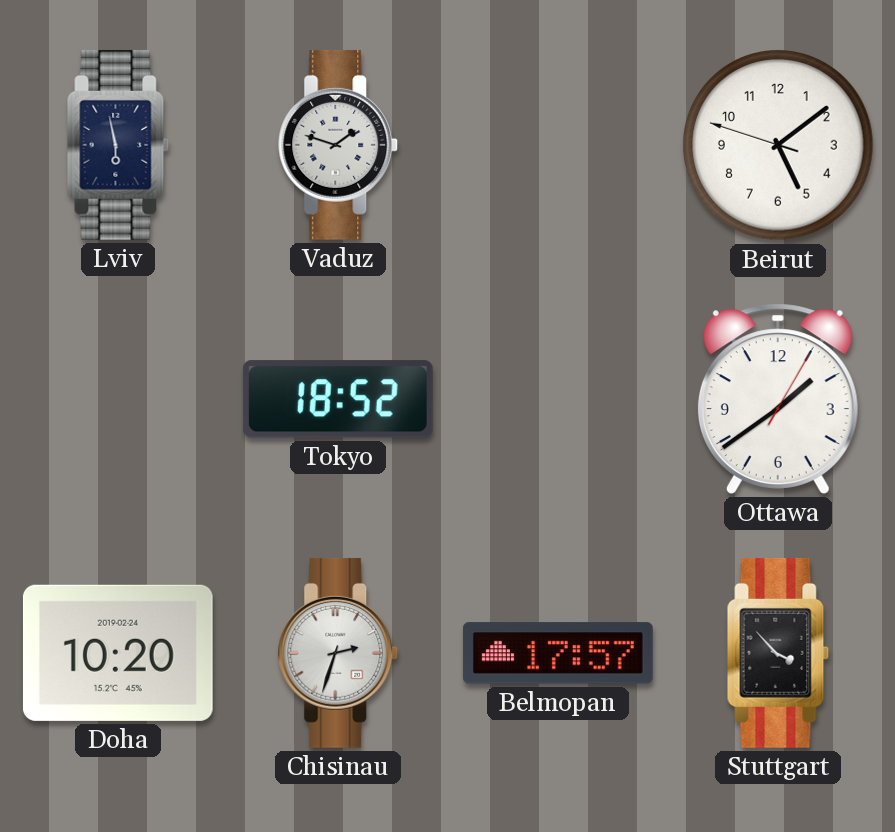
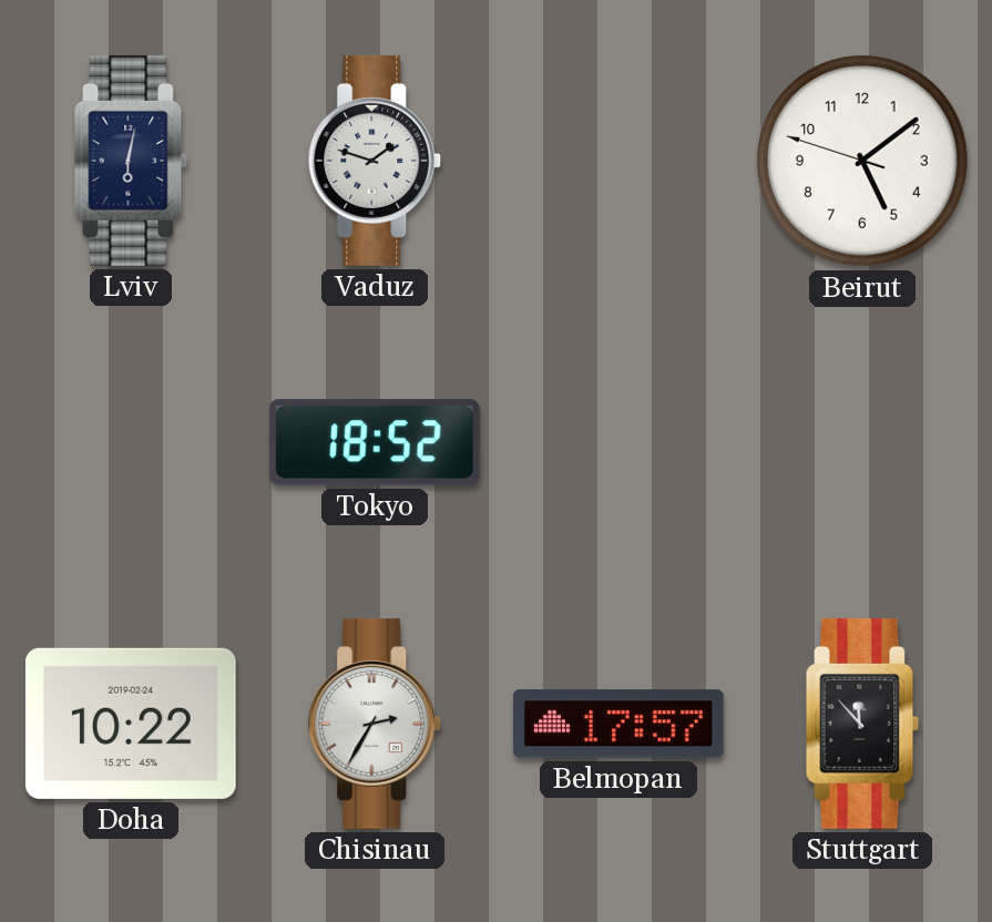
Lviv: 5:58 -> 6:02
Ottawa: 1:39 -> none
Doha: 10:20 -> 10:22
Chisinau: 2:33 -> 2:35
Stuttgart: 3:53 -> 11:53
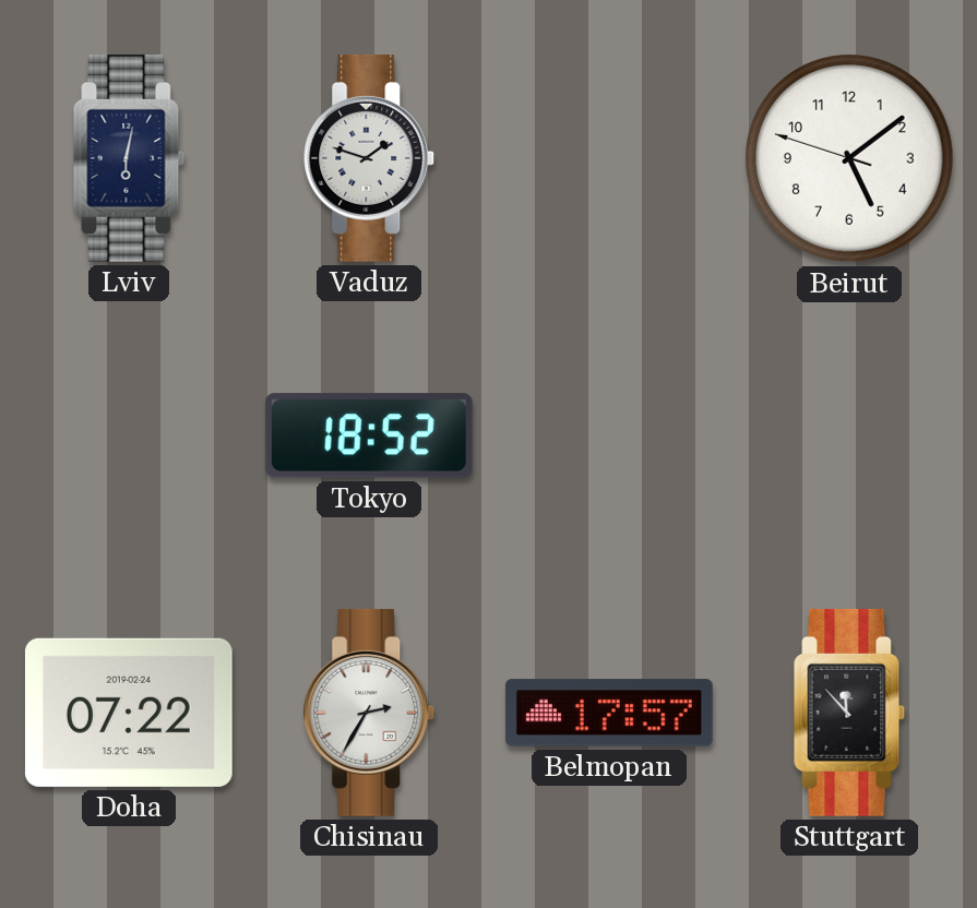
Doha: 10:22 -> 07:22
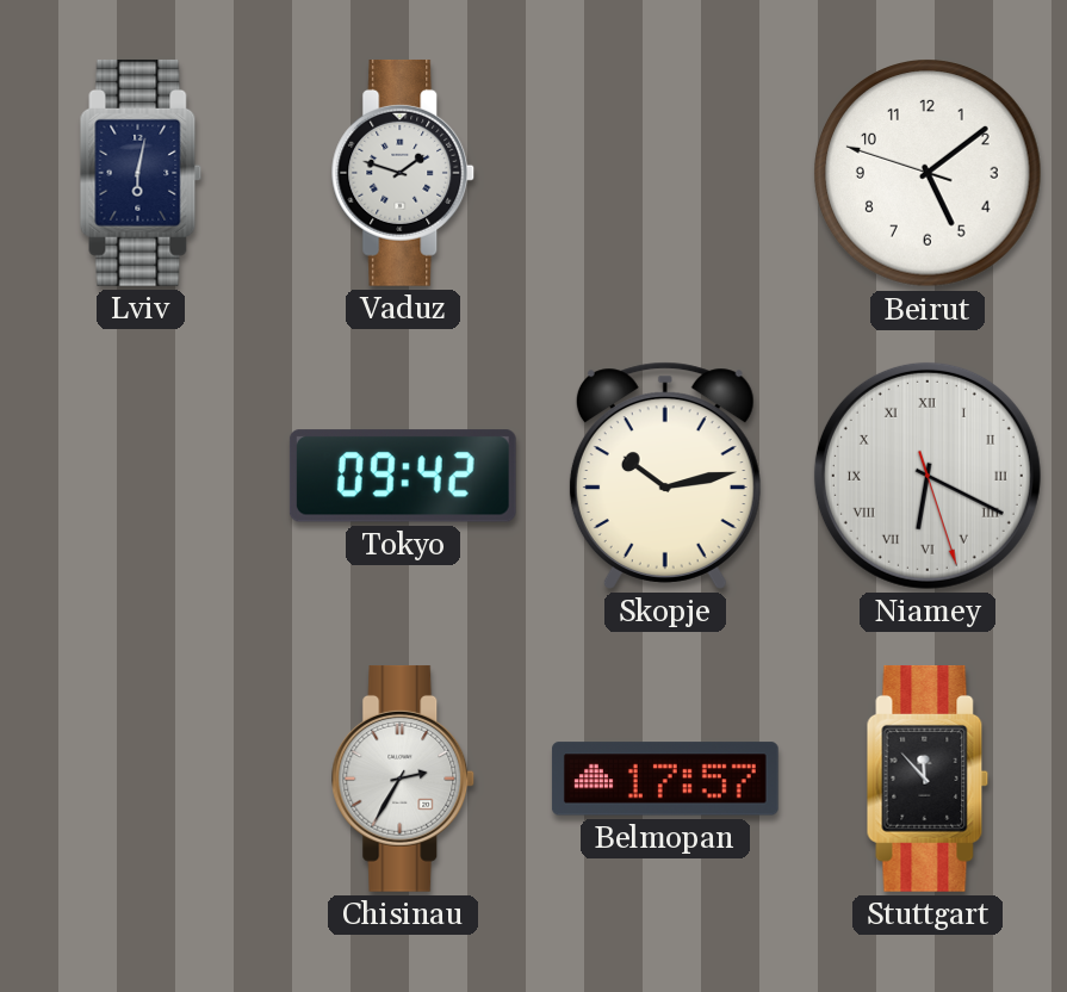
Tokyo: 18:52 -> 09:42
Skopje: none -> 10:13
Niamey: none -> 6:19
Doha: 07:22 -> none
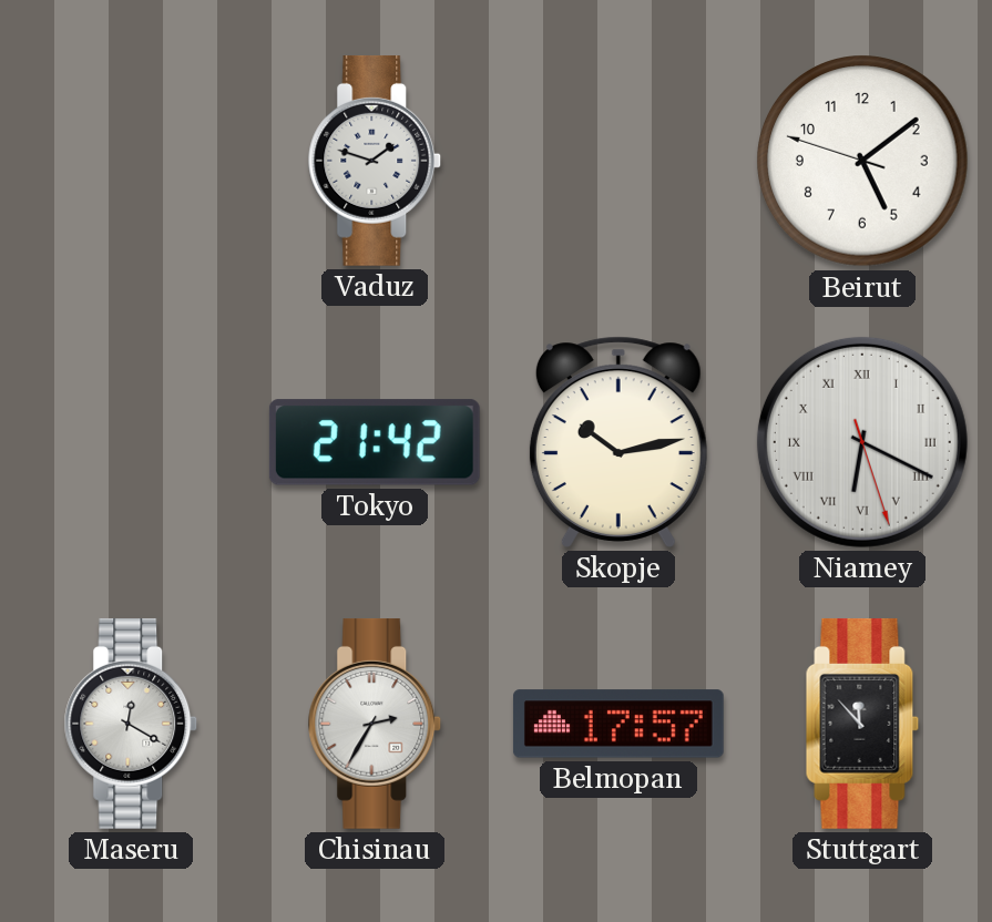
Lviv: 6:02 -> none
Tokyo: 09:42 -> 21:42
Maseru: none -> 12:20
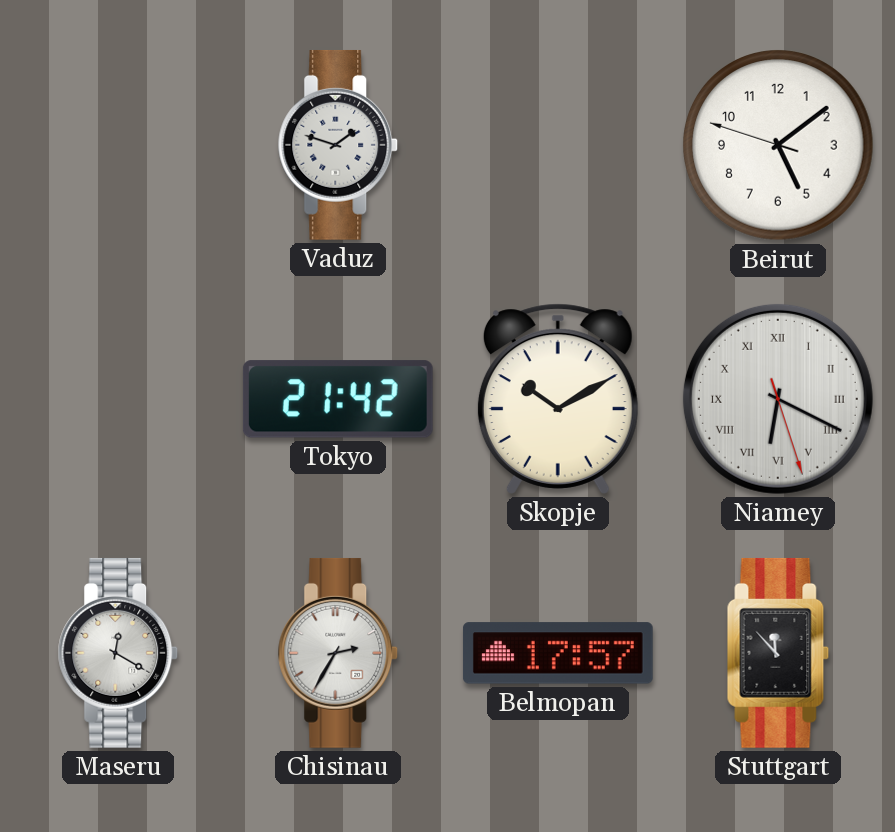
Skopje: 10:13 -> 10:10
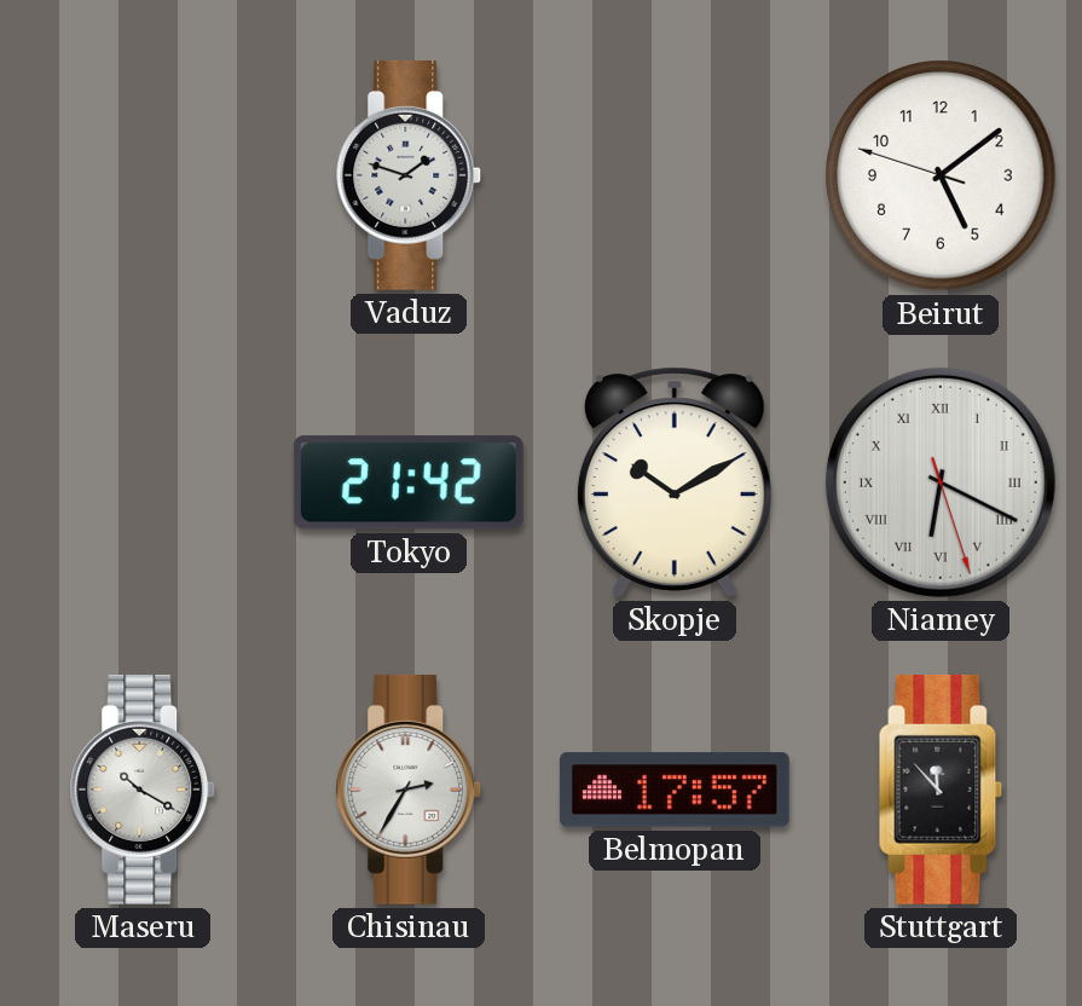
Maseru: 12:20 -> 10:20
